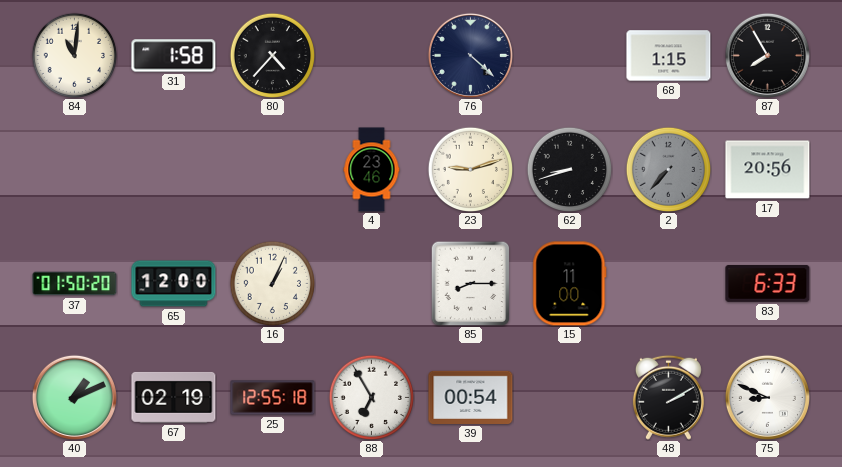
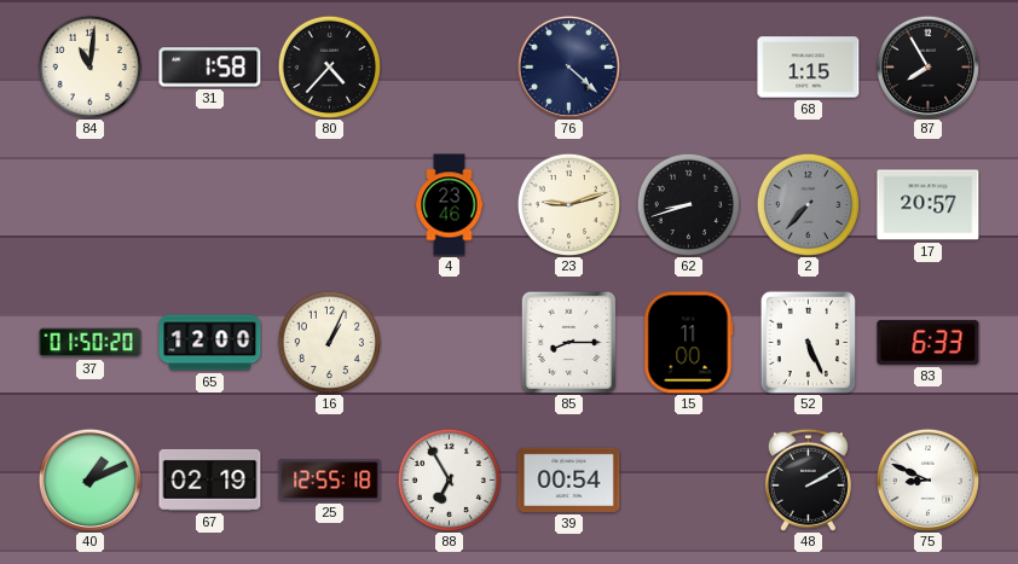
17: 20:56 -> 20:57
52: none -> 5:26
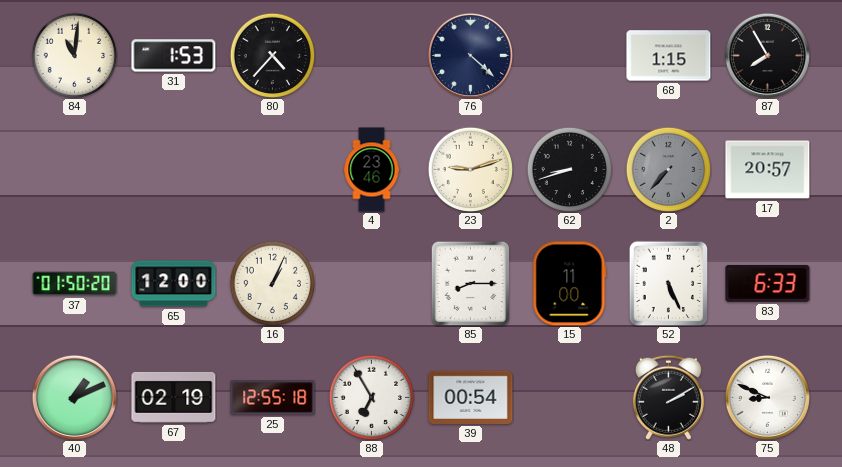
31: 1:58 -> 1:53
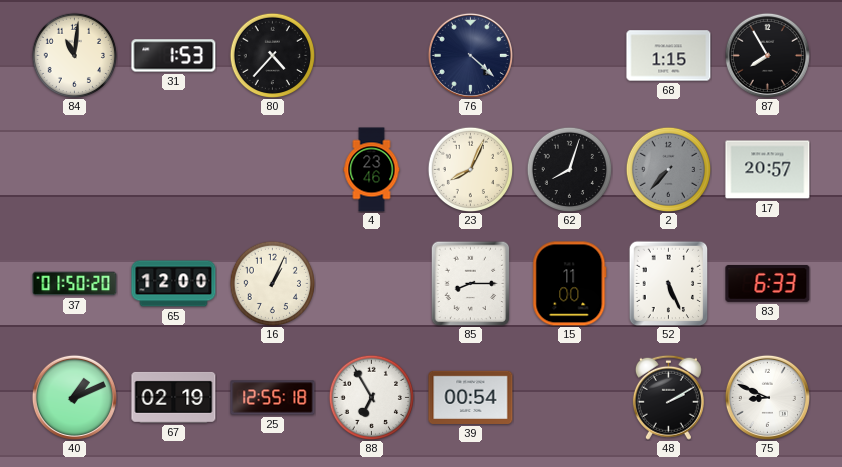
23: 9:12 -> 8:04
62: 8:42 -> 8:03
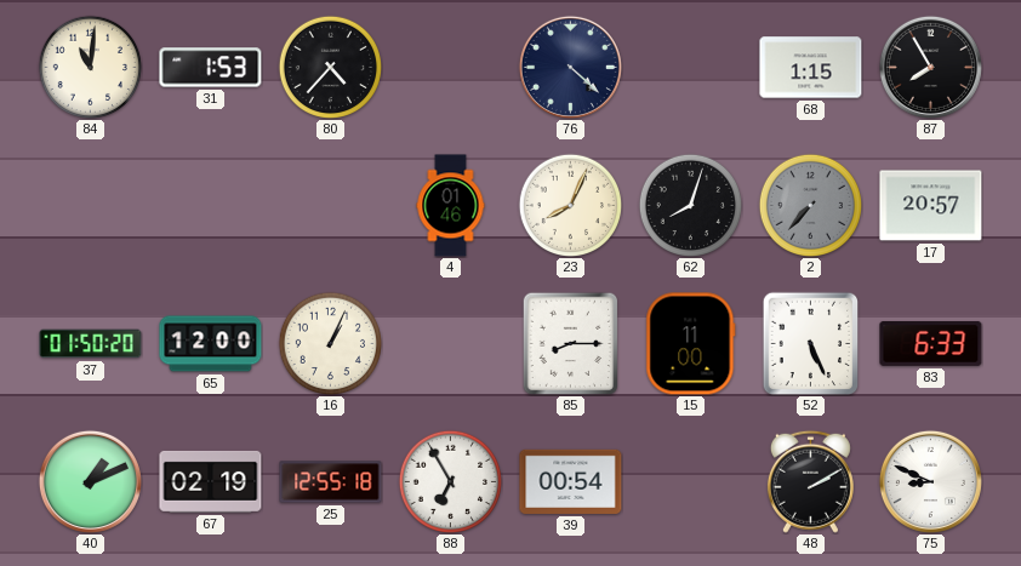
4: 23:46 -> 01:46
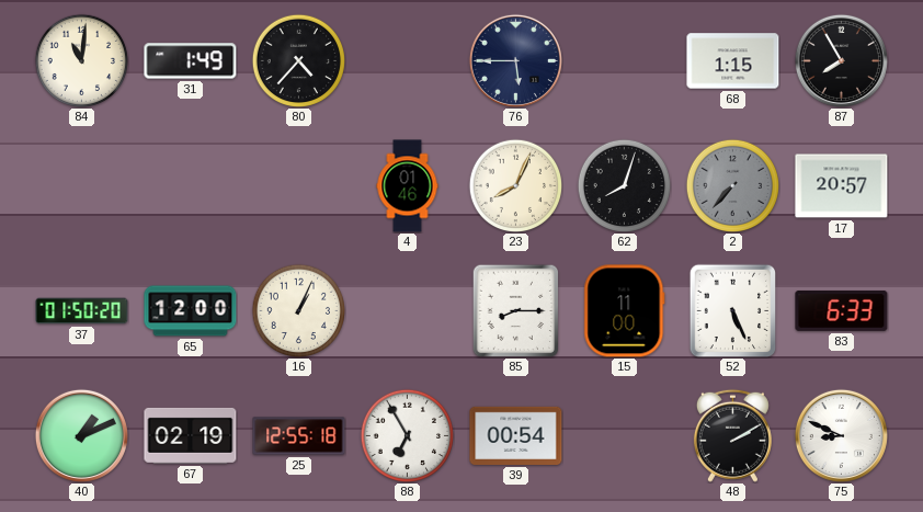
31: 1:53 -> 1:49
76: 4:22 -> 5:45
